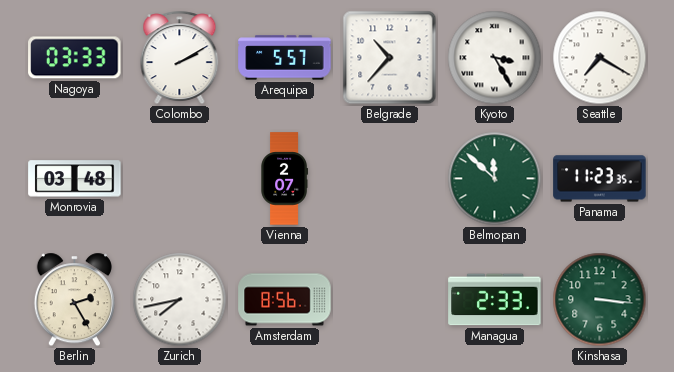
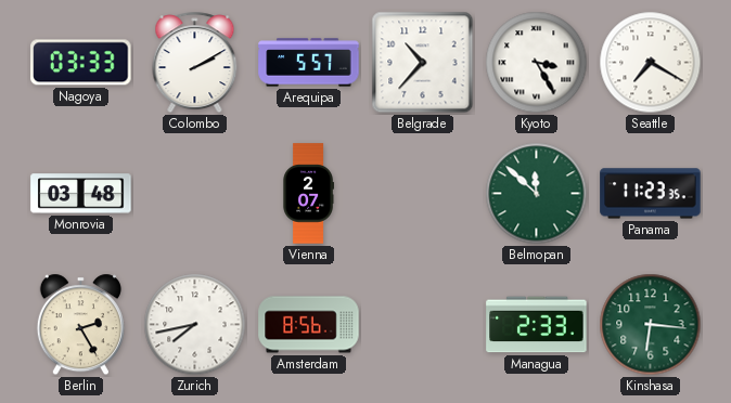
Kinshasa: 3:16 -> 6:16
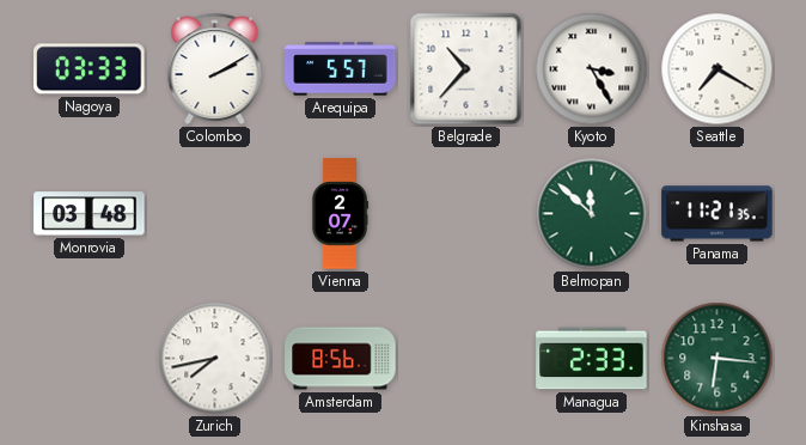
Panama: 11:23 -> 11:21
Berlin: 2:25 -> none
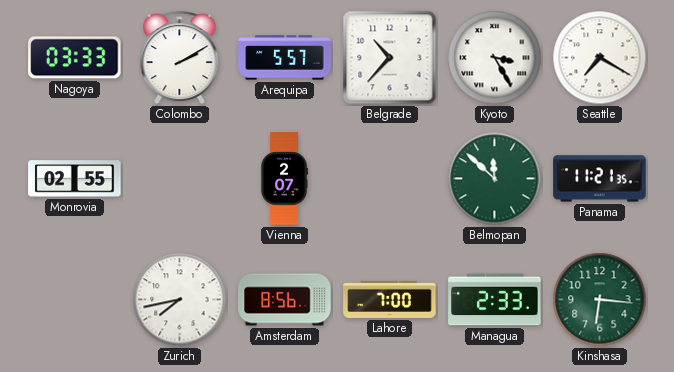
Monrovia: 03:48 -> 02:55
Lahore: none -> 7:00
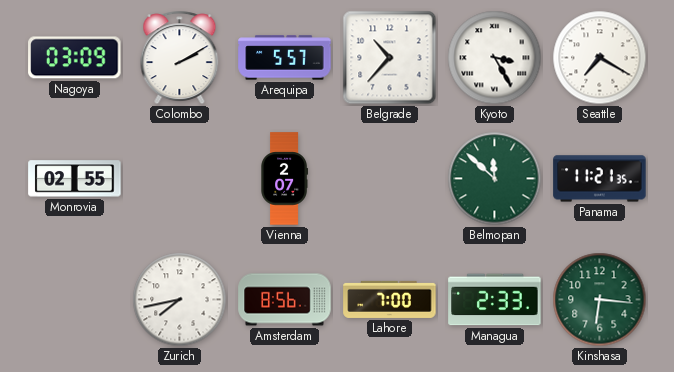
Nagoya: 03:33 -> 03:09
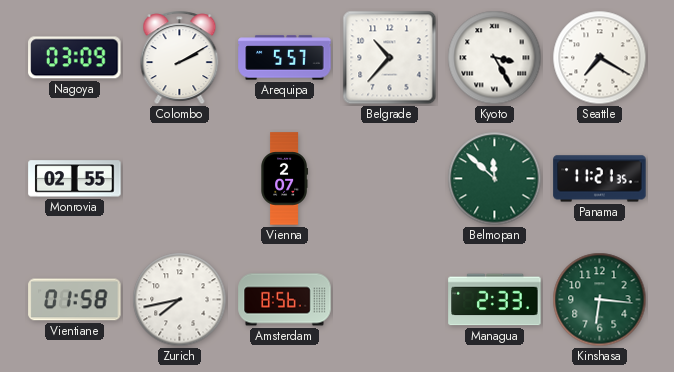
Vientiane: none -> 01:58
Lahore: 7:00 -> none
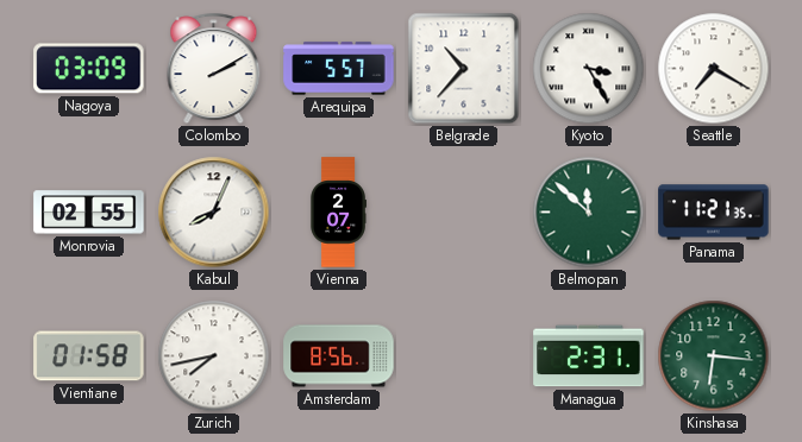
Kabul: none -> 8:04
Managua: 2:33 -> 2:31
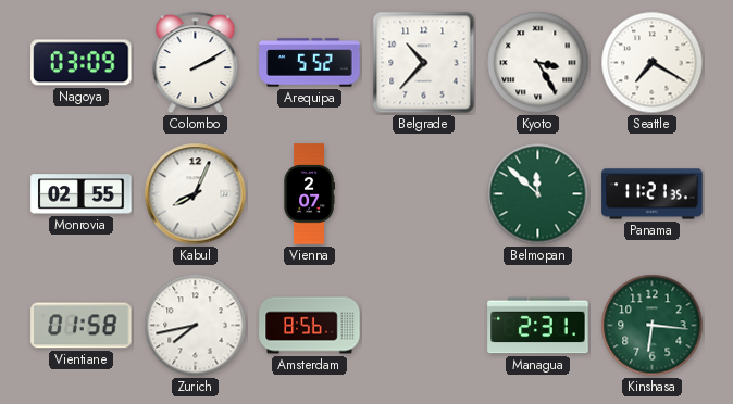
Arequipa: 5:57 -> 5:52
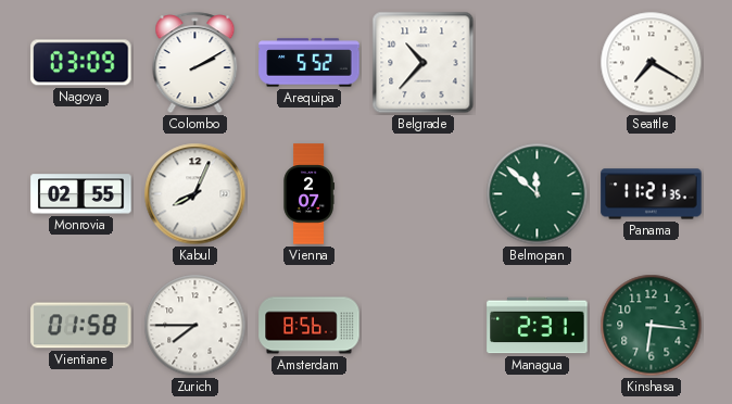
Kyoto: 3:25 -> none
Zurich: 7:43 -> 7:45
